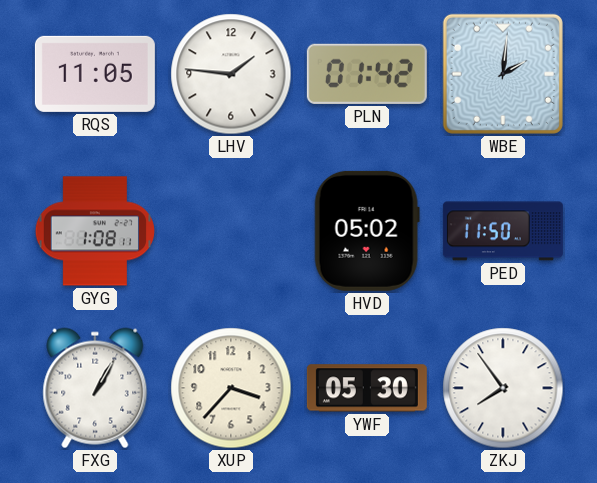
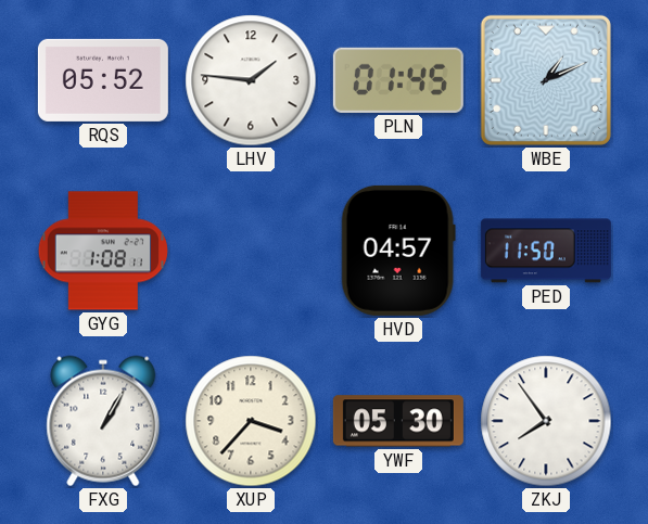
RQS: 11:05 -> 05:52
PLN: 01:42 -> 01:45
WBE: 2:01 -> 1:11
HVD: 05:02 -> 04:57
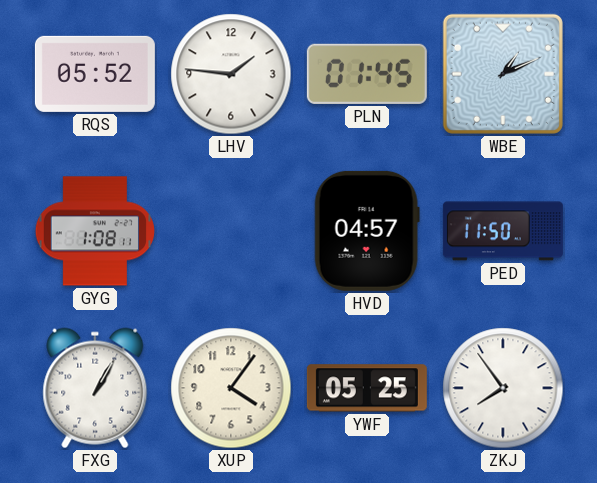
XUP: 3:37 -> 4:06
YWF: 05:30 -> 05:25
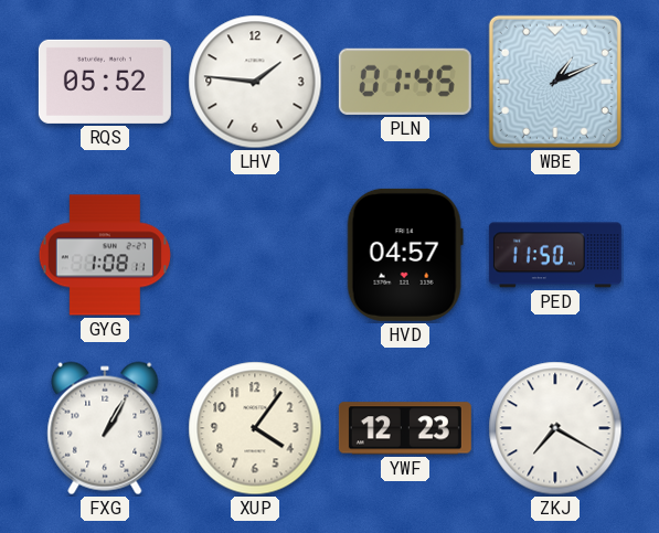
YWF: 05:25 -> 12:23
ZKJ: 7:54 -> 7:20
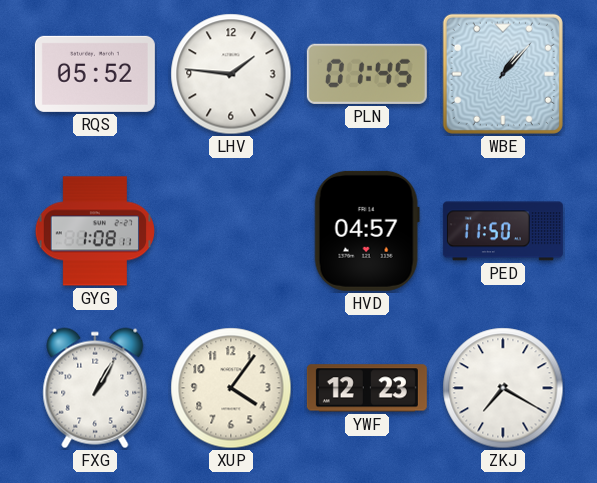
WBE: 1:11 -> 1:07
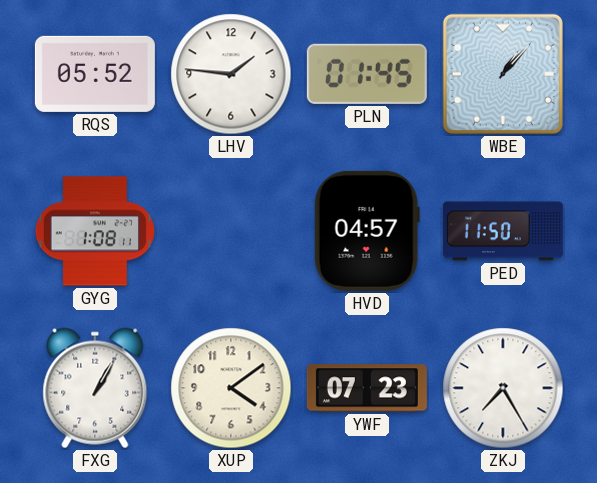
XUP: 4:06 -> 4:09
YWF: 12:23 -> 07:23
ZKJ: 7:20 -> 7:25
